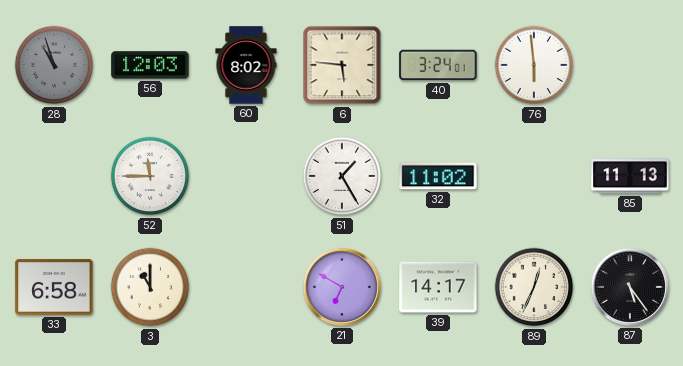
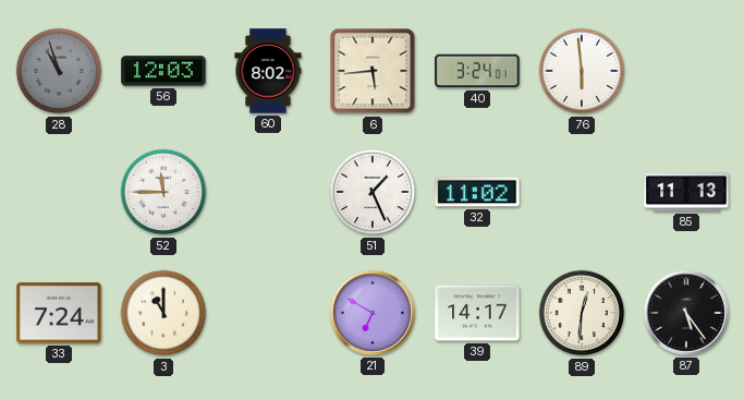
6: 5:46 -> 5:44
51: 1:25 -> 1:26
33: 6:58 -> 7:24
89: 12:34 -> 12:31
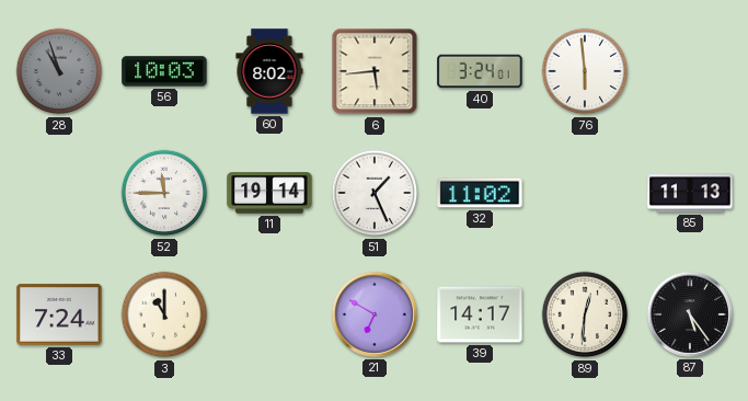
56: 12:03 -> 10:03
11: none -> 19:14
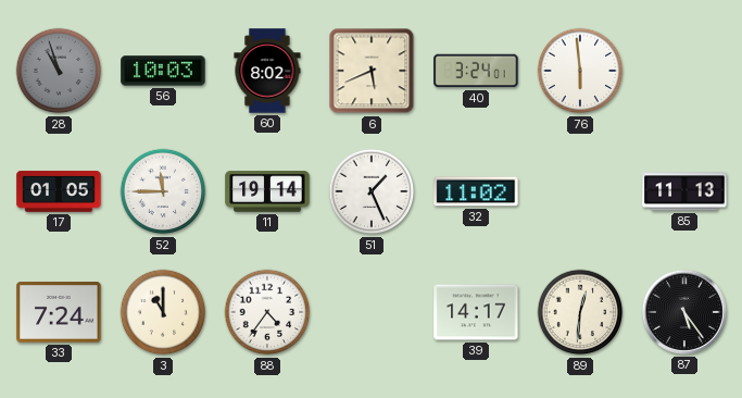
6: 5:44 -> 5:41
17: none -> 01:05
88: none -> 4:36
21: 6:50 -> none
